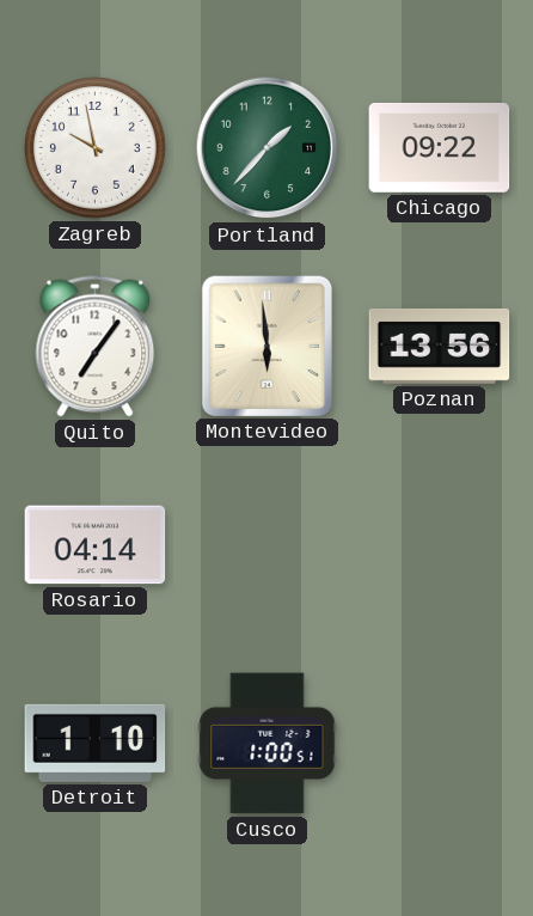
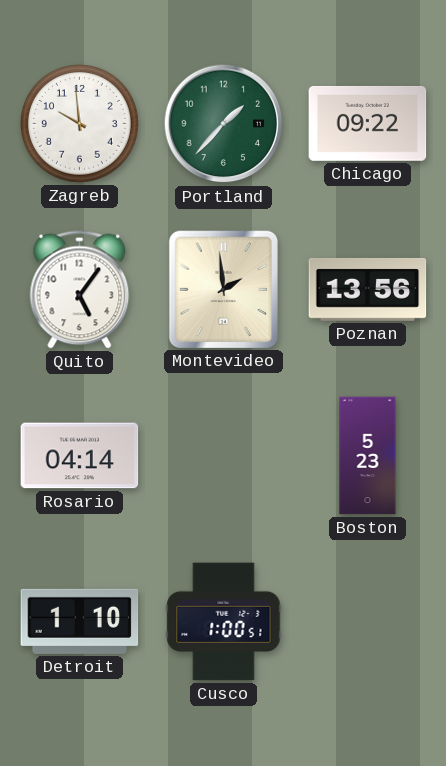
Zagreb: 9:58 -> 9:59
Quito: 7:06 -> 5:06
Montevideo: 5:59 -> 1:59
Boston: none -> 5:23
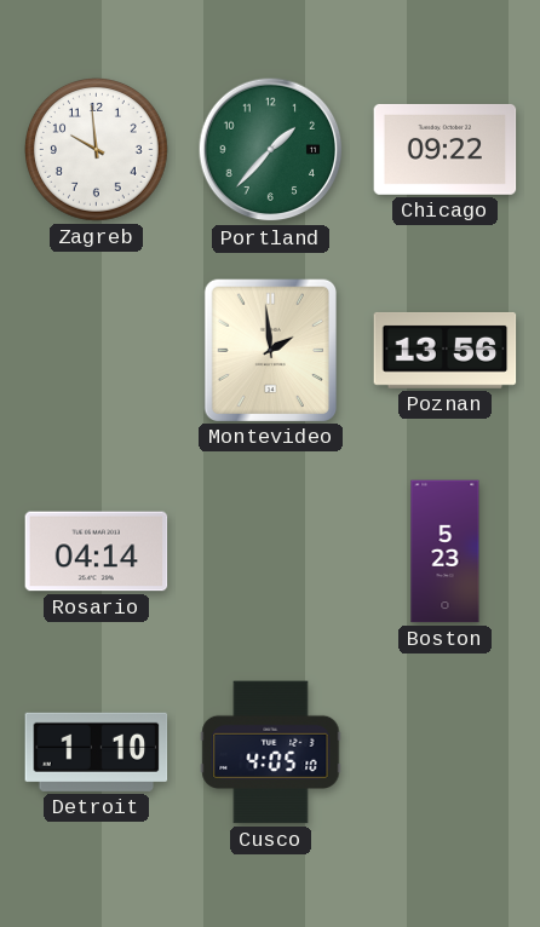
Quito: 5:06 -> none
Cusco: 1:00 -> 4:05
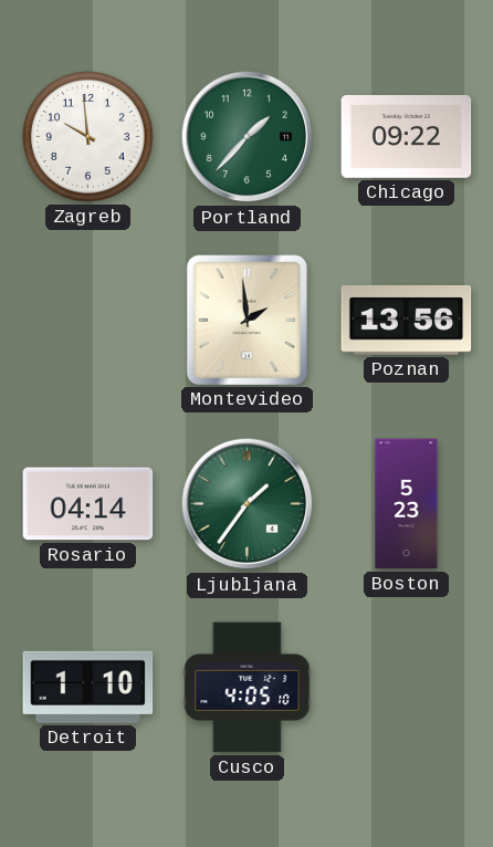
Ljubljana: none -> 1:36
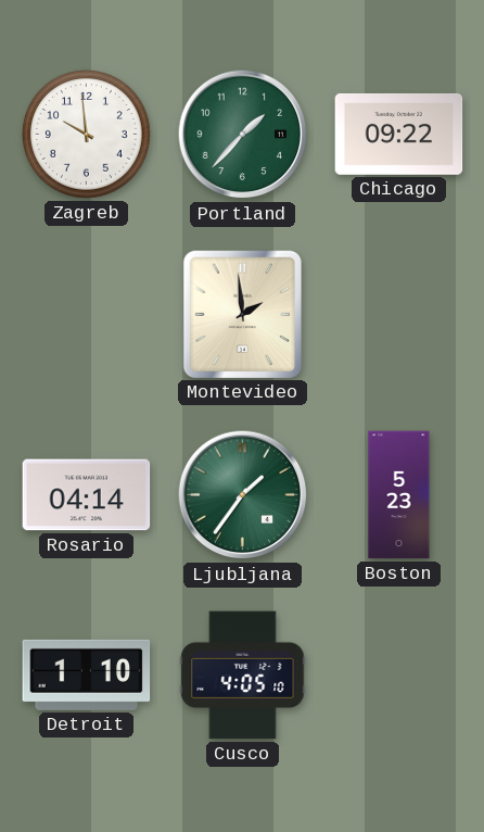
Poznan: 13:56 -> none
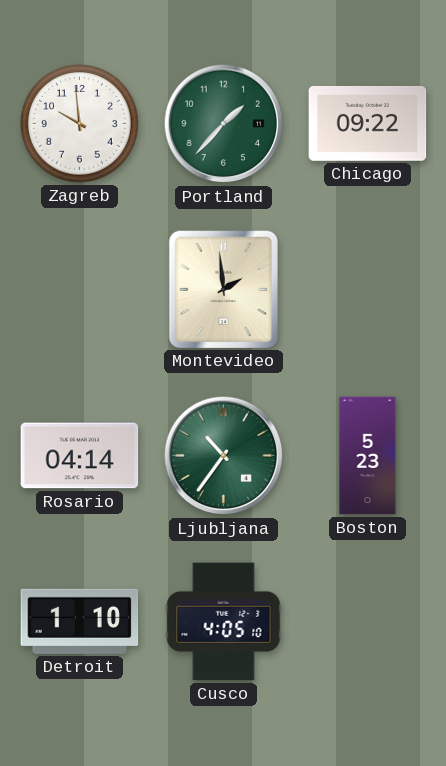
Ljubljana: 1:36 -> 10:36
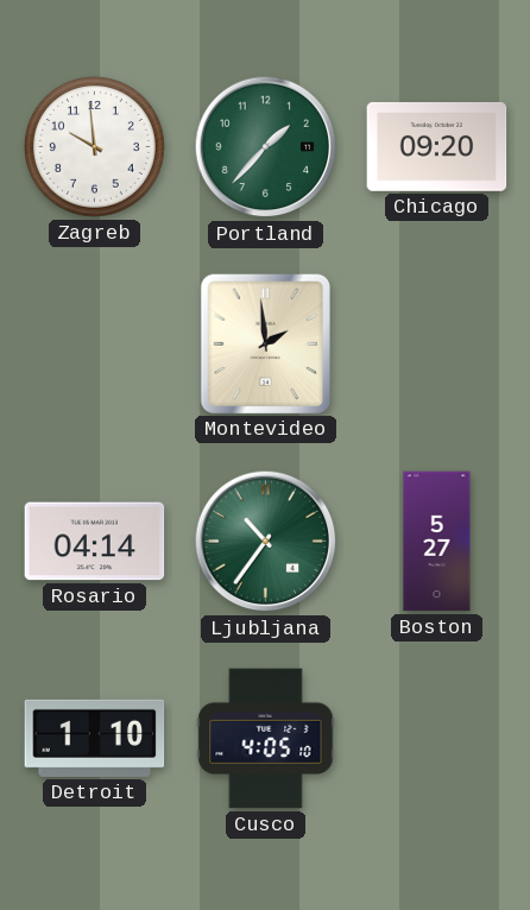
Chicago: 09:22 -> 09:20
Boston: 5:23 -> 5:27
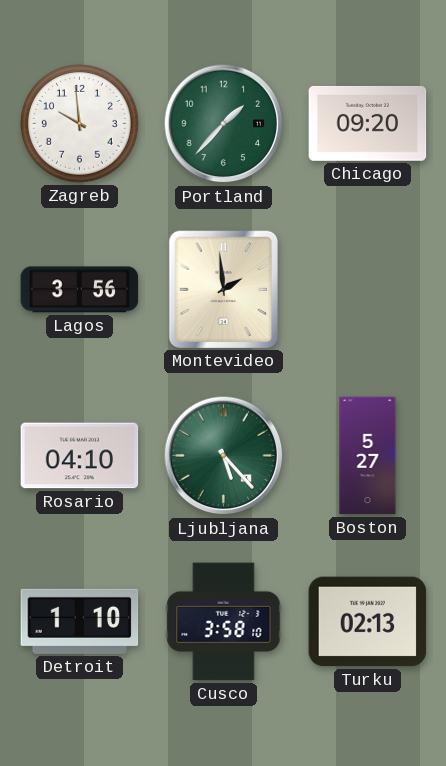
Lagos: none -> 3:56
Rosario: 04:14 -> 04:10
Ljubljana: 10:36 -> 5:23
Cusco: 4:05 -> 3:58
Turku: none -> 02:13
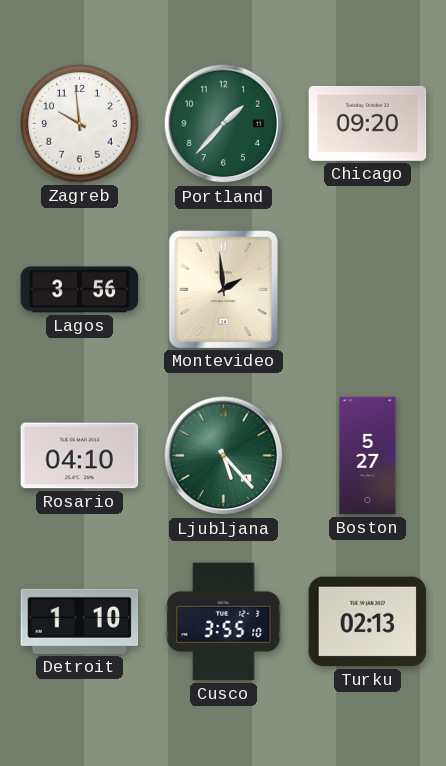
Cusco: 3:58 -> 3:55
